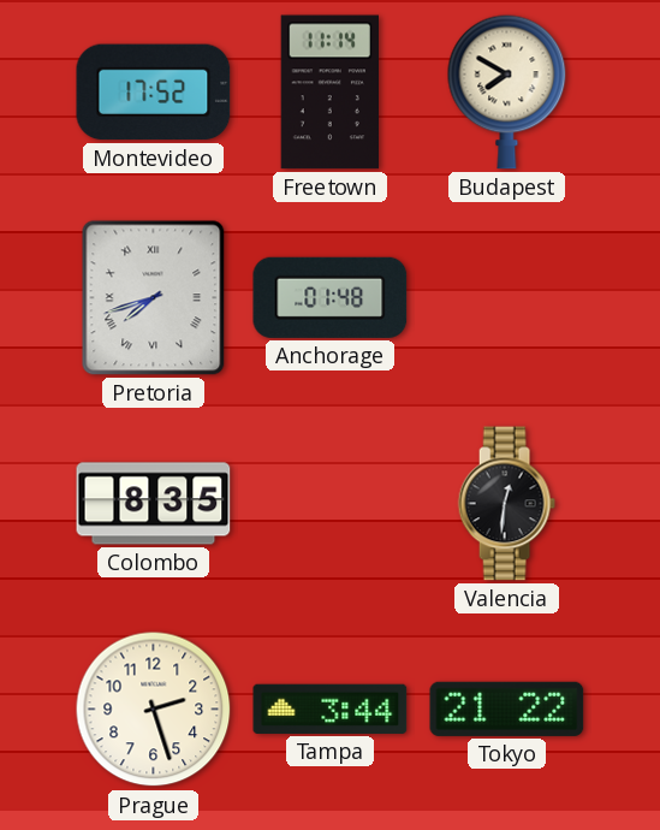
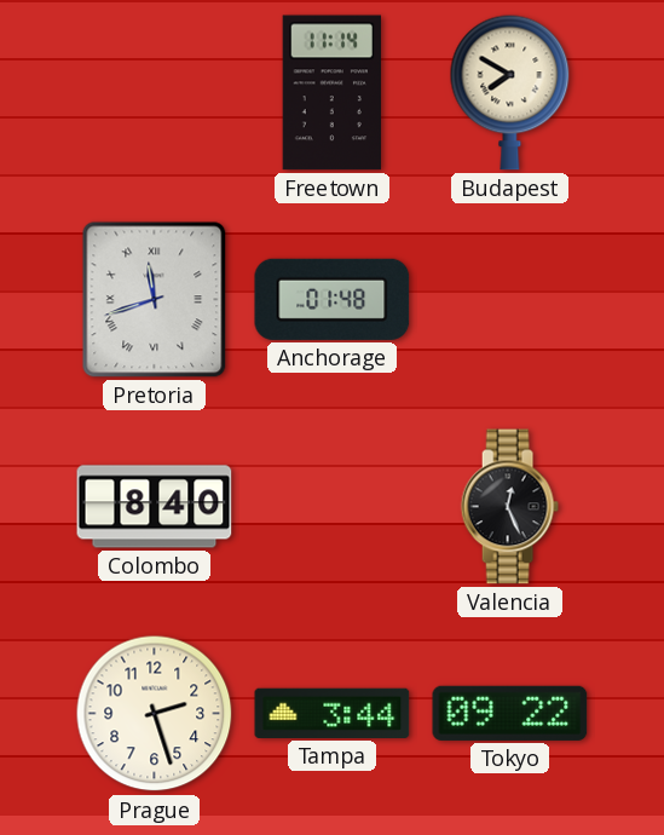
Montevideo: 17:52 -> none
Pretoria: 7:42 -> 11:42
Colombo: 8:35 -> 8:40
Valencia: 12:31 -> 12:26
Tokyo: 21:22 -> 09:22
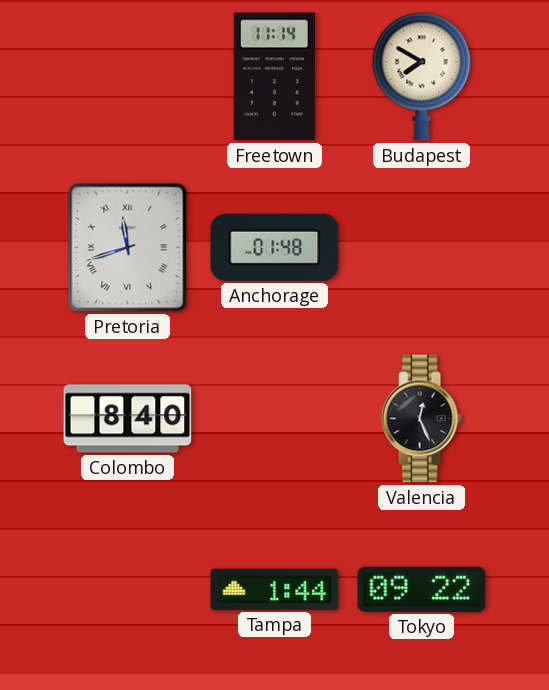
Prague: 2:27 -> none
Tampa: 3:44 -> 1:44
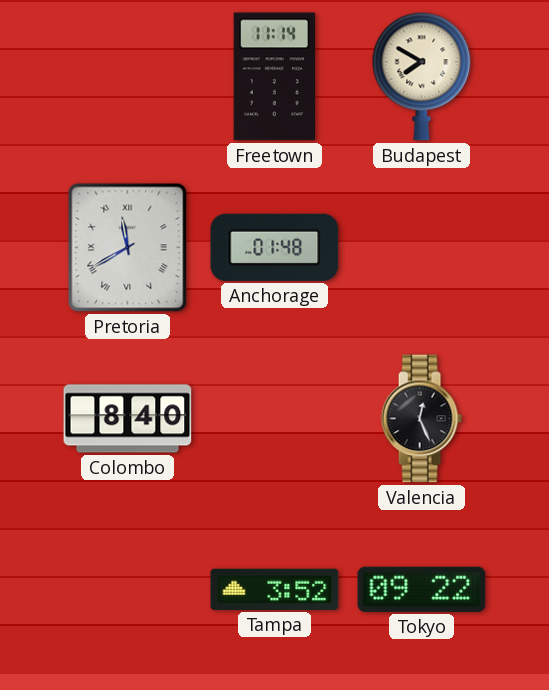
Pretoria: 11:42 -> 11:40
Tampa: 1:44 -> 3:52
